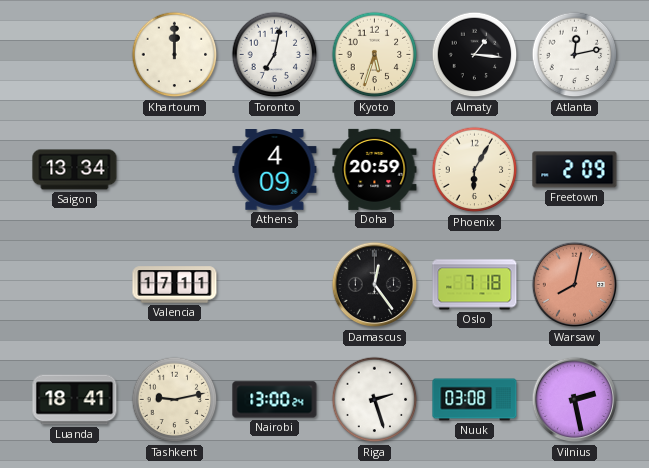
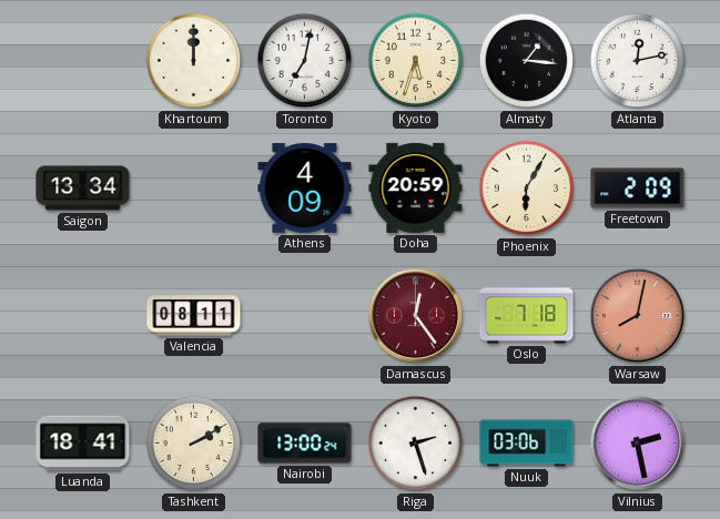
Valencia: 17:11 -> 08:11
Damascus dial: black -> burgundy
Tashkent: 9:13 -> 2:10
Nuuk: 03:08 -> 03:06
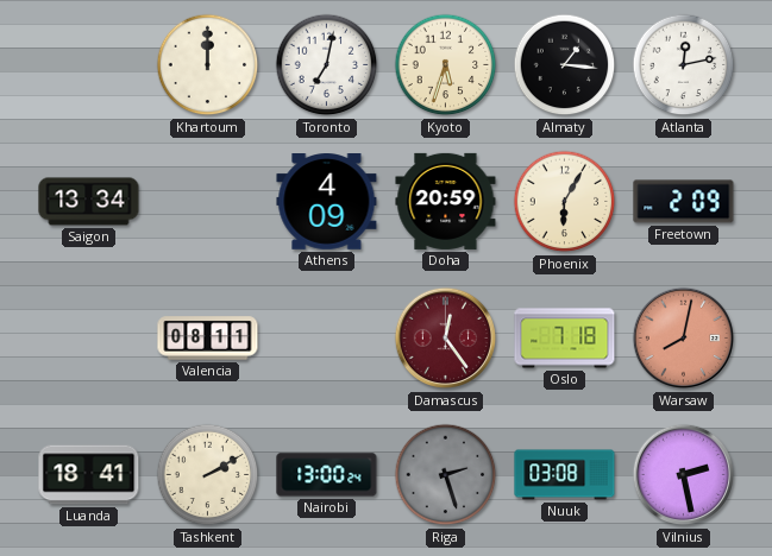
Riga dial: white -> grey
Nuuk: 03:06 -> 03:08
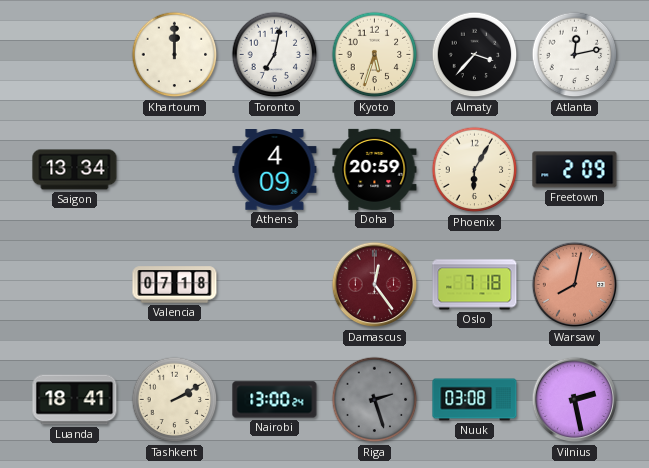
Almaty: 1:16 -> 3:37
Valencia: 08:11 -> 07:18
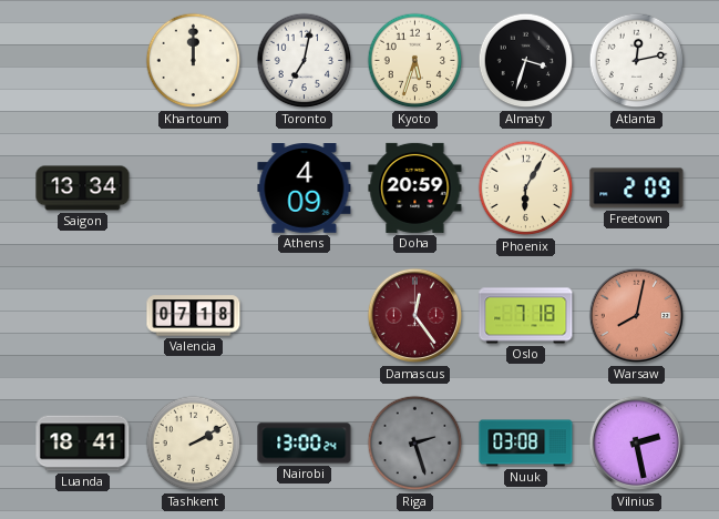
Almaty: 3:37 -> 3:33
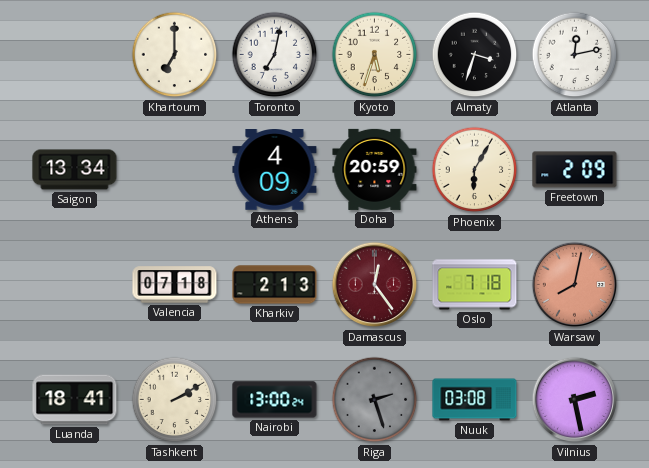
Khartoum: 12:00 -> 7:00
Kharkiv: none -> 2:13
